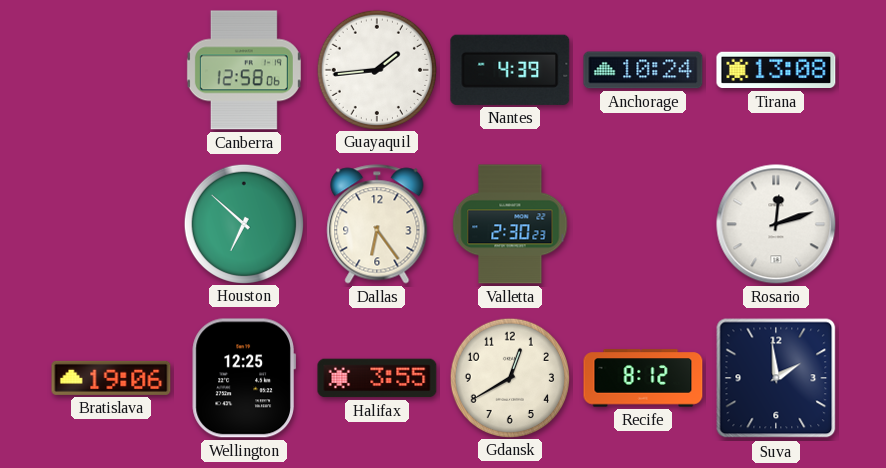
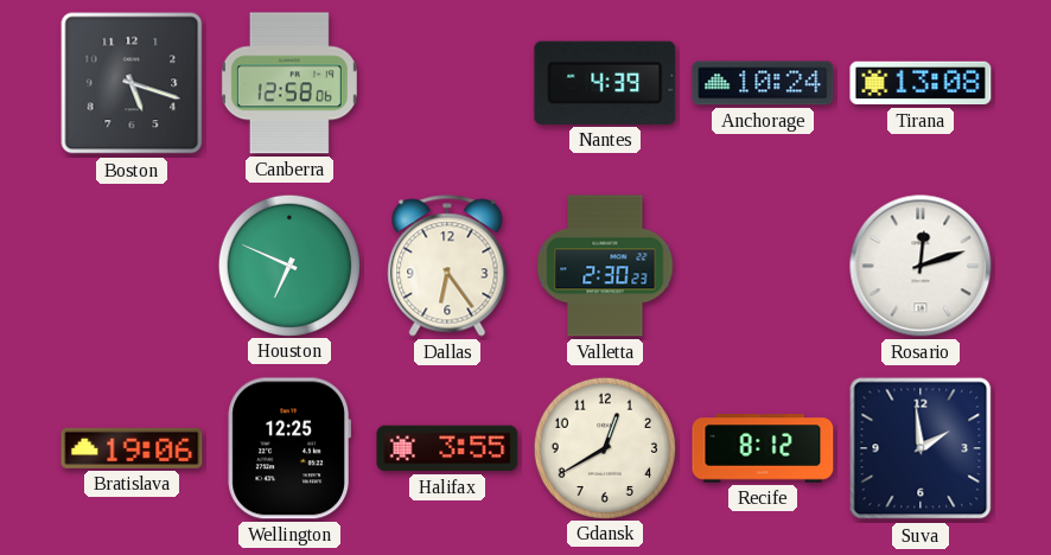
Boston: none -> 5:18
Guayaquil: 1:44 -> none
Houston: 6:52 -> 6:49
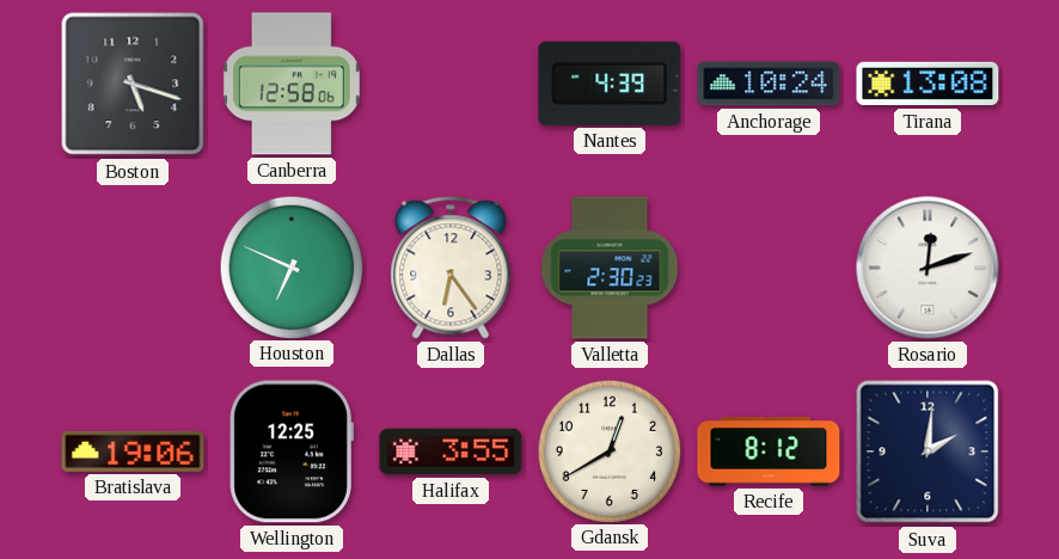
Suva: 1:59 -> 2:01
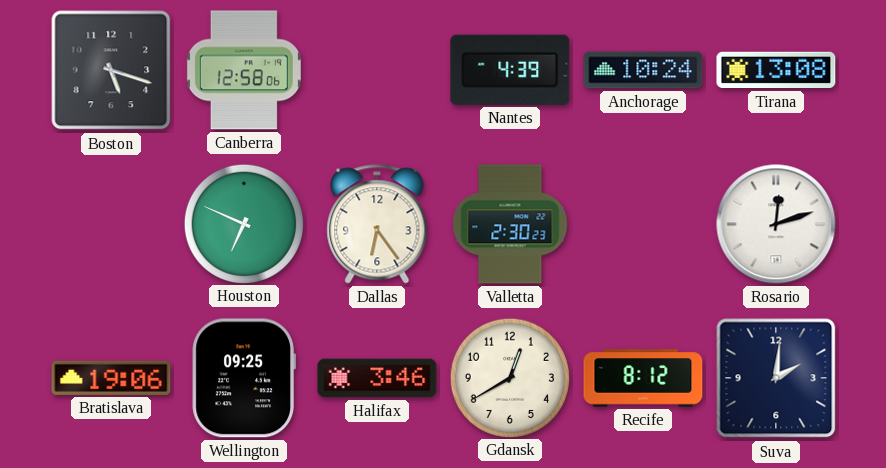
Wellington: 12:25 -> 09:25
Halifax: 3:55 -> 3:46
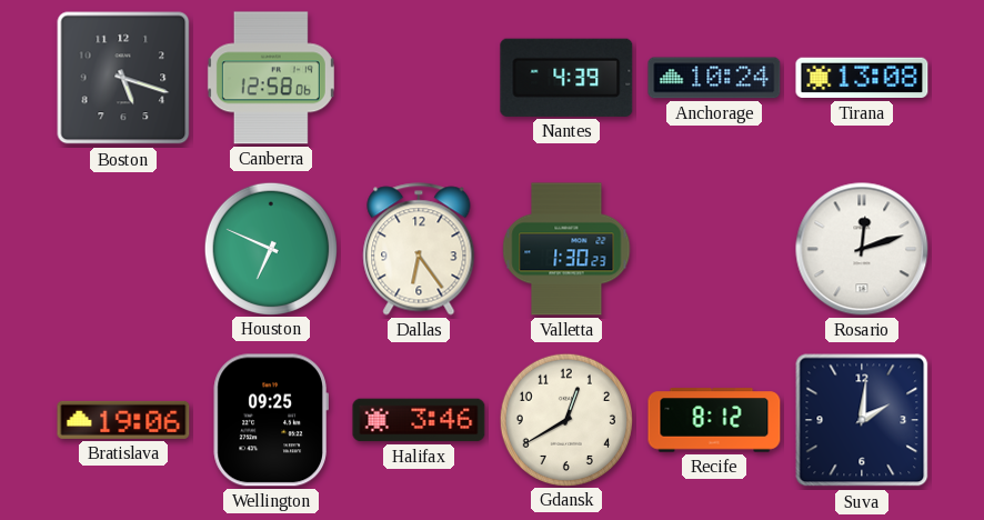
Valletta: 2:30 -> 1:30
